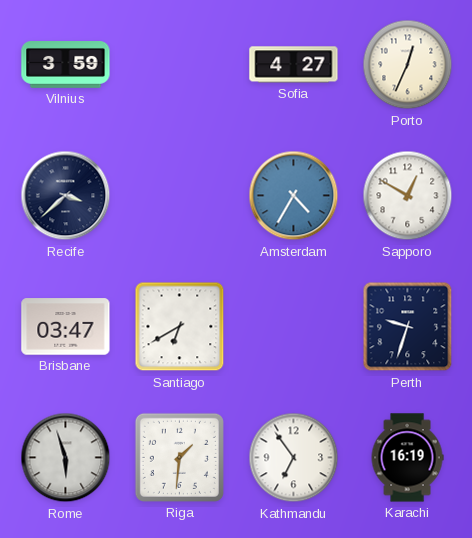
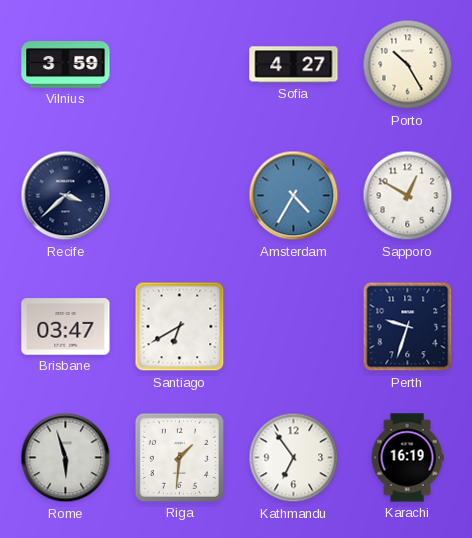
Porto: 12:34 -> 10:25
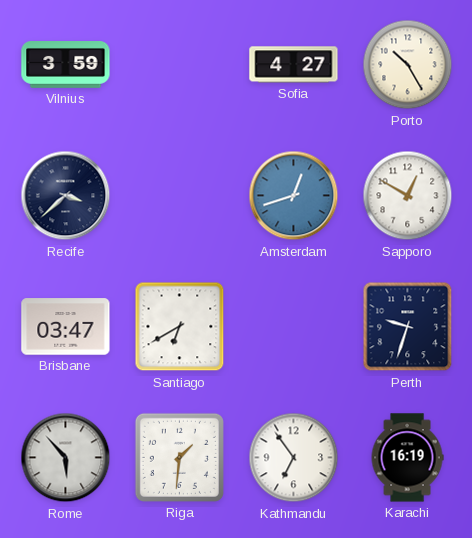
Amsterdam: 4:35 -> 12:42
Rome: 5:57 -> 5:53
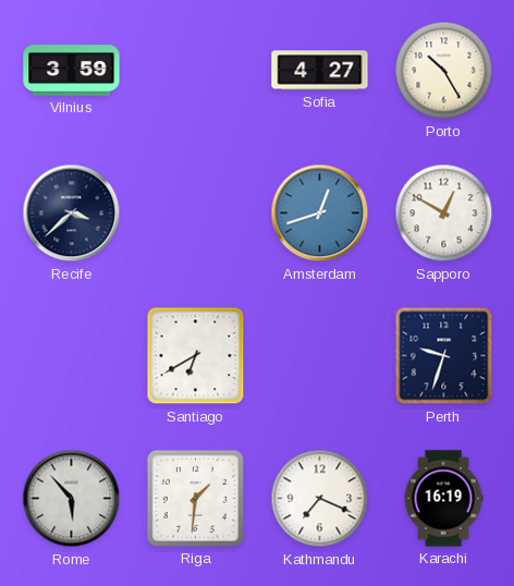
Brisbane: 03:47 -> none
Kathmandu: 6:54 -> 7:19
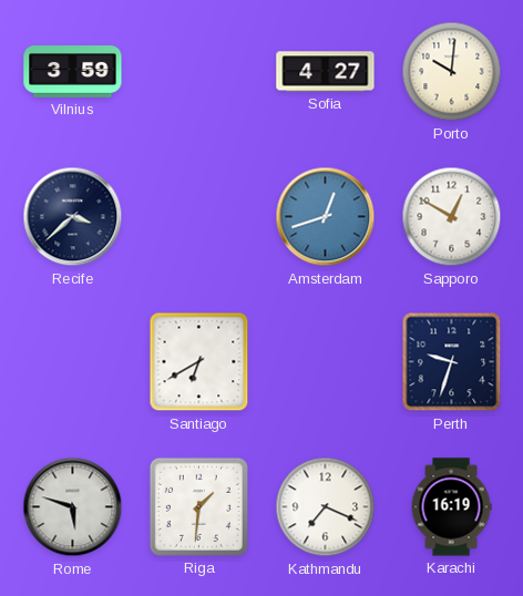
Porto: 10:25 -> 10:01
Rome: 5:53 -> 5:48
